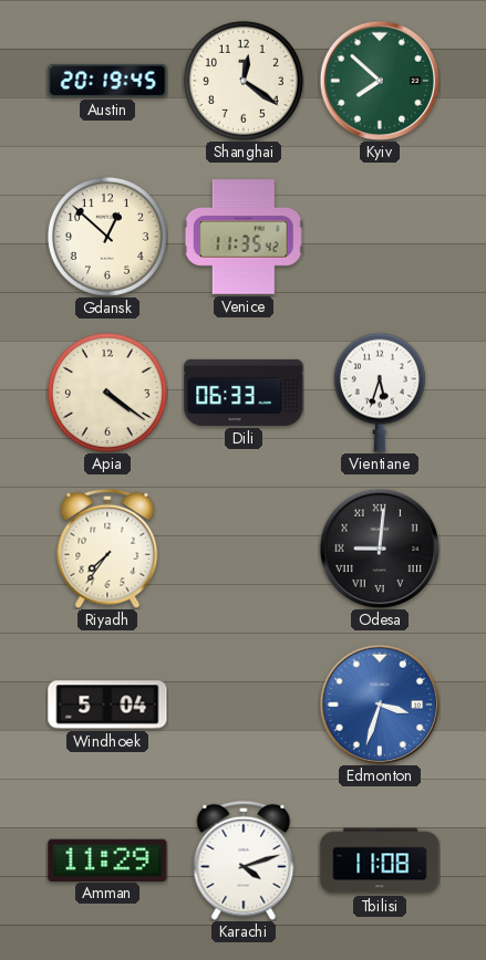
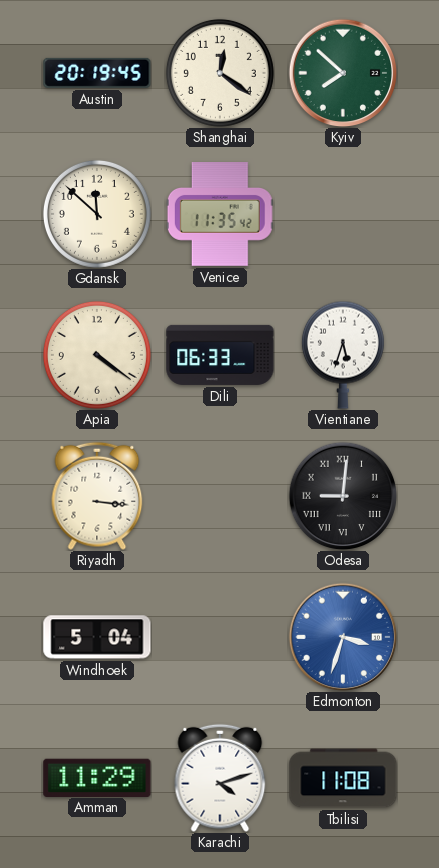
Gdansk: 12:52 -> 11:52
Riyadh: 7:36 -> 3:16
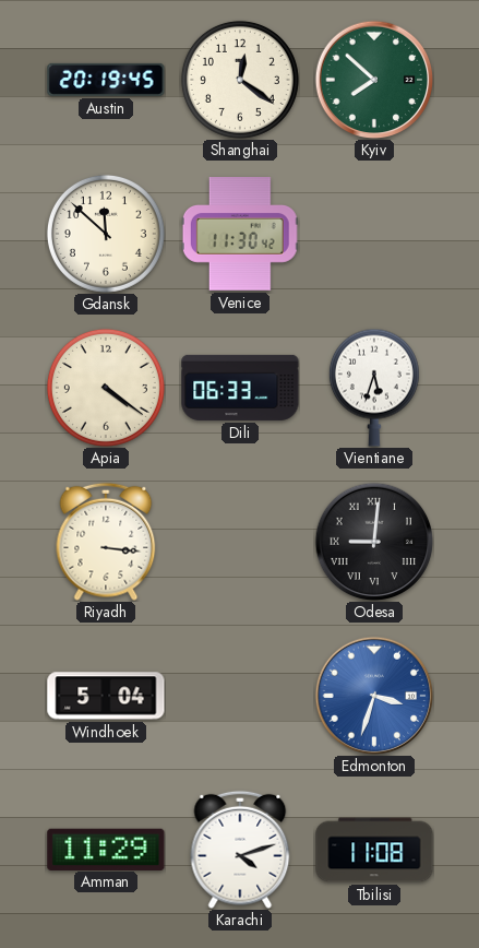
Venice: 11:35 -> 11:30
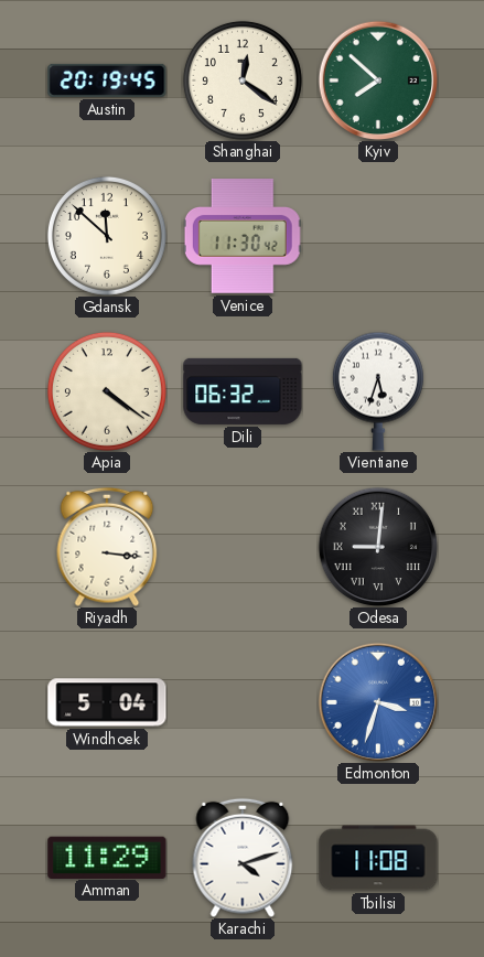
Dili: 06:33 -> 06:32
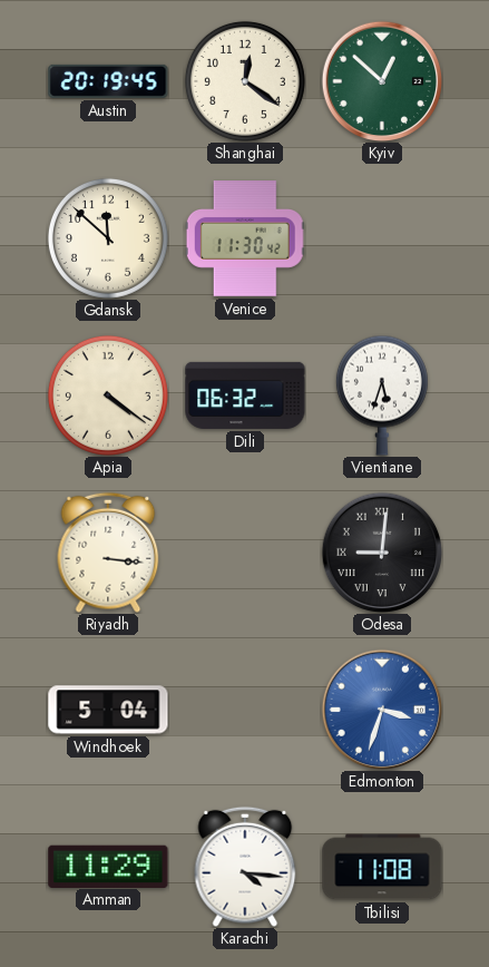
Kyiv: 7:52 -> 12:52
Karachi: 4:12 -> 4:16
